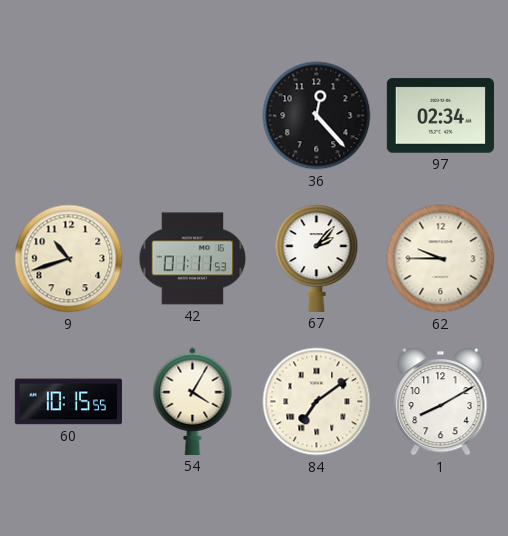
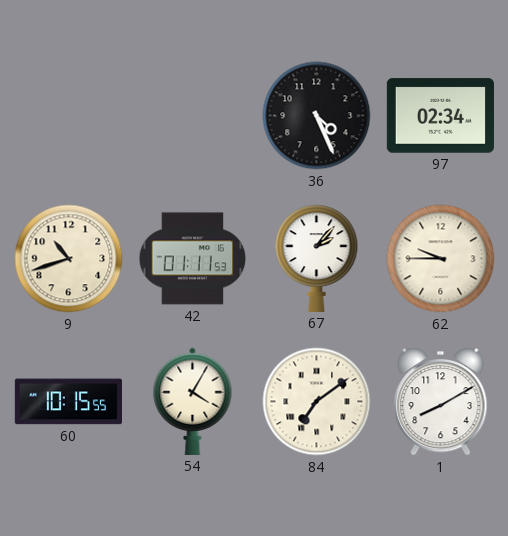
36: 12:23 -> 4:26
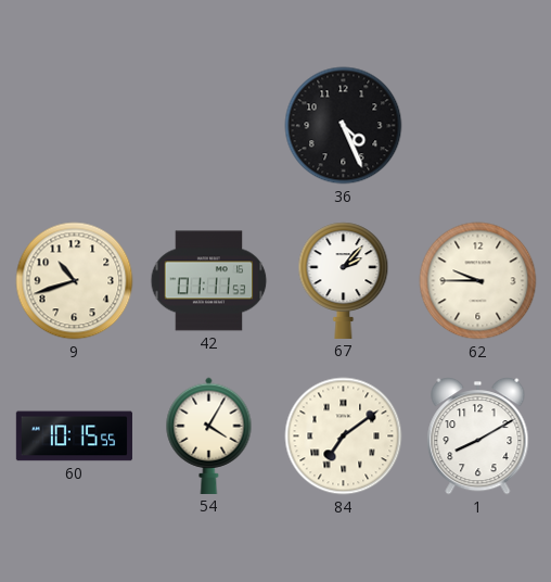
97: 02:34 -> none
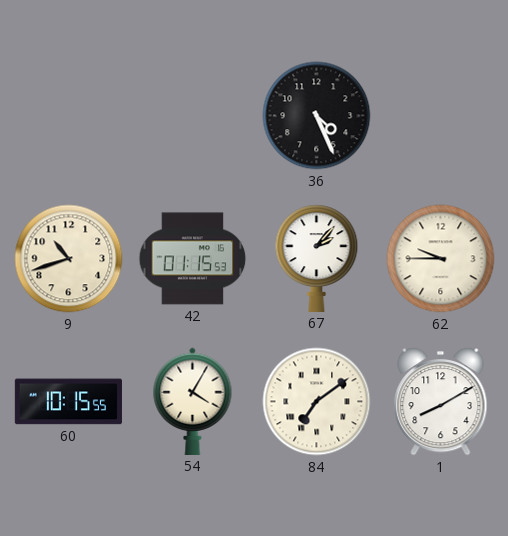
42: 01:11 -> 01:15
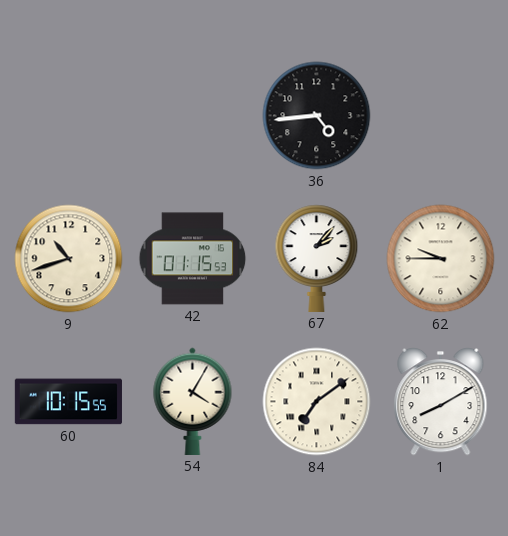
36: 4:26 -> 4:44
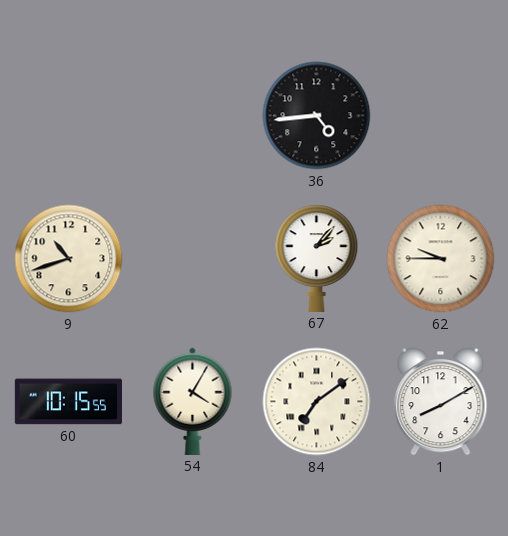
42: 01:15 -> none
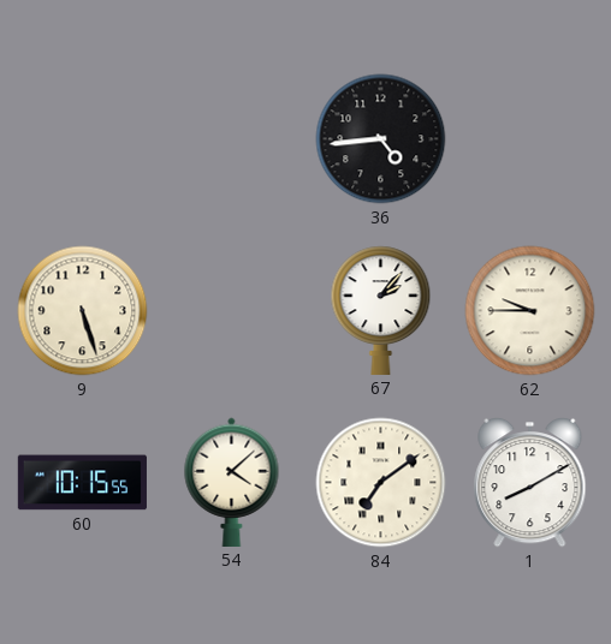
9: 10:42 -> 5:27
54: 4:05 -> 4:08
